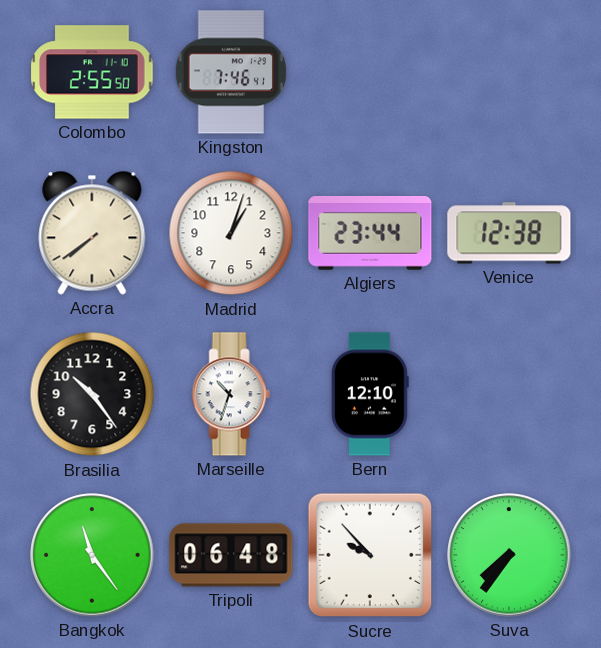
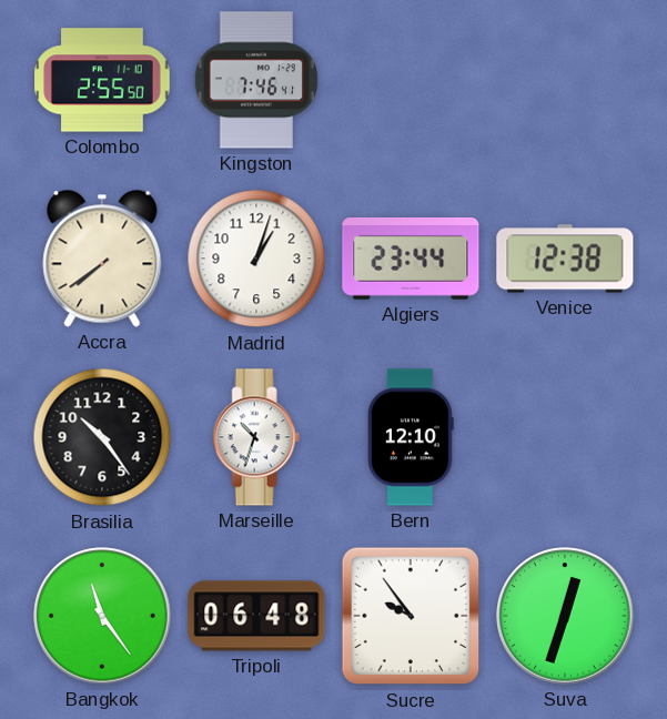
Sucre: 9:53 -> 9:54
Suva: 7:36 -> 12:33
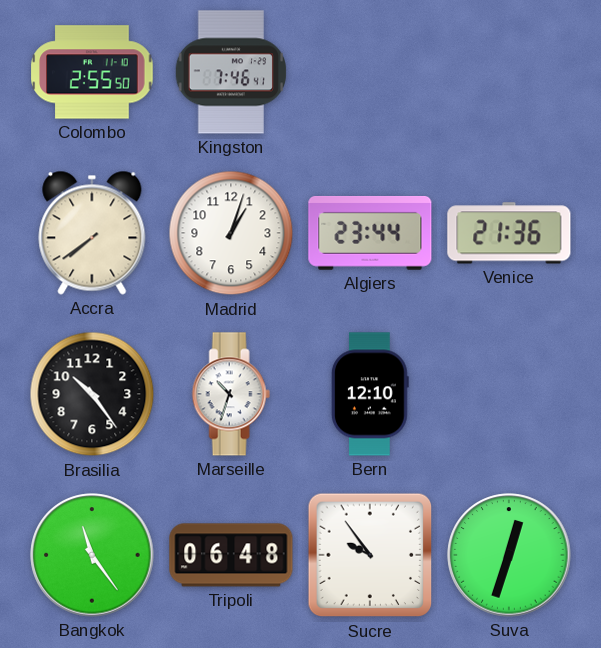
Venice: 12:38 -> 21:36
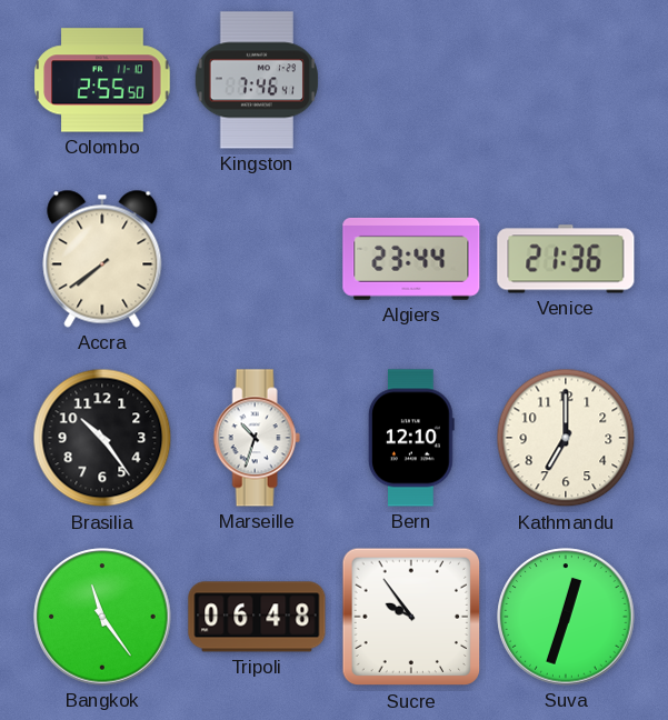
Madrid: 1:03 -> none
Kathmandu: none -> 7:00
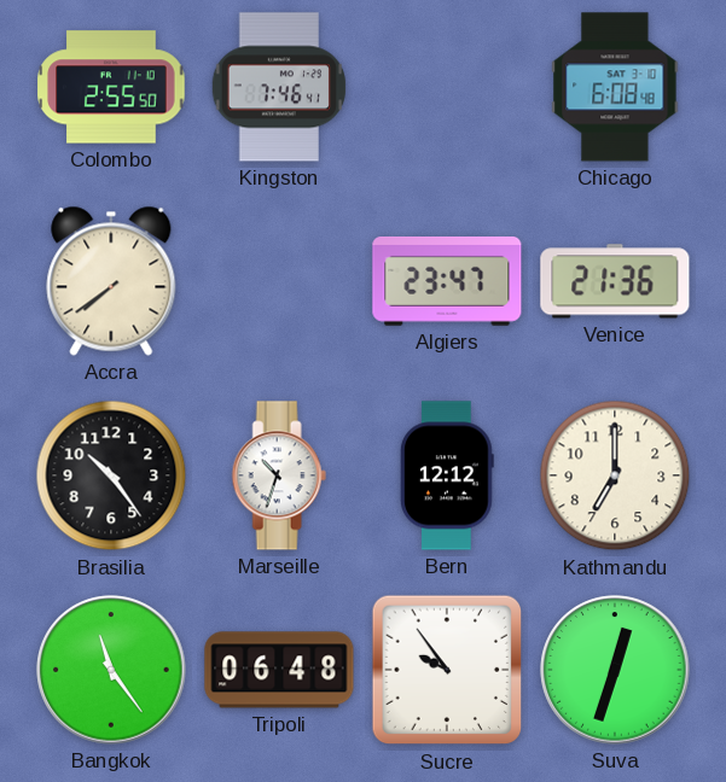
Chicago: none -> 6:08
Algiers: 23:44 -> 23:47
Bern: 12:10 -> 12:12
